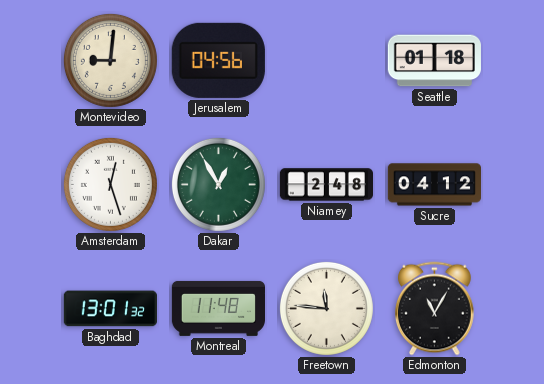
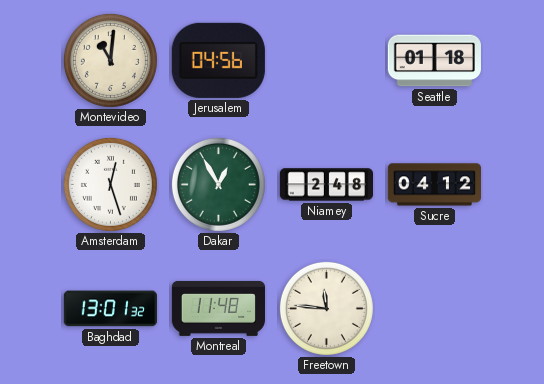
Montevideo: 9:01 -> 11:01
Edmonton: 11:05 -> none
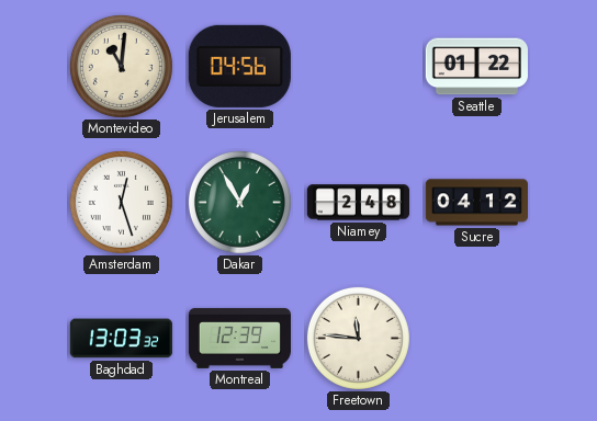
Seattle: 01:18 -> 01:22
Baghdad: 13:01 -> 13:03
Montreal: 11:48 -> 12:39
